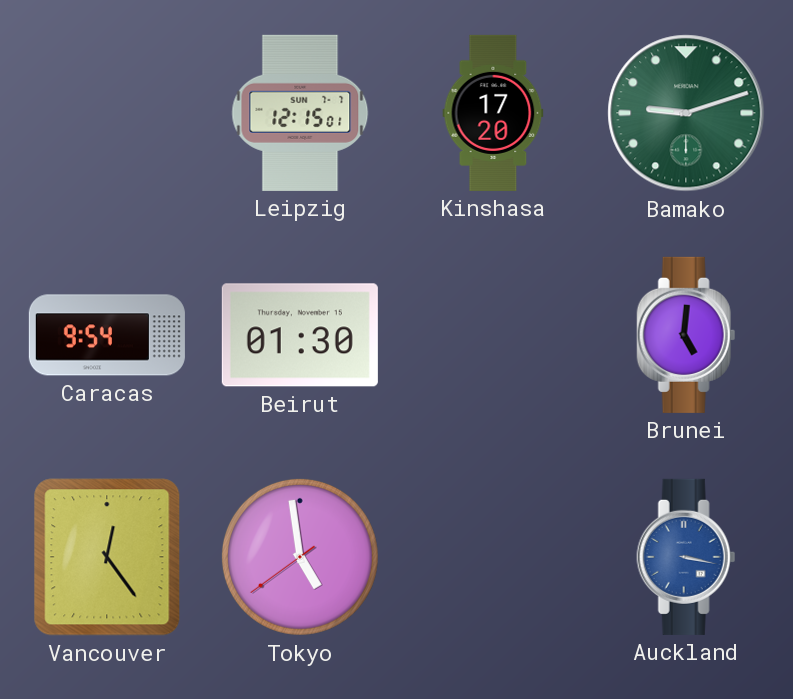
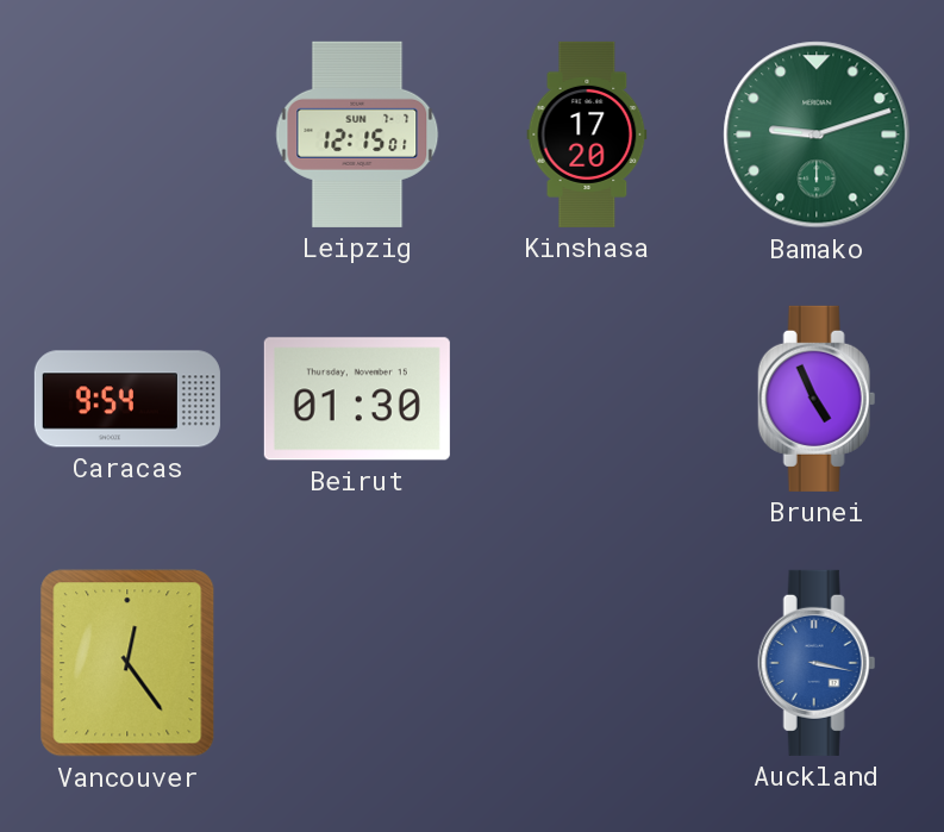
Brunei: 5:01 -> 4:56
Tokyo: 4:58 -> none
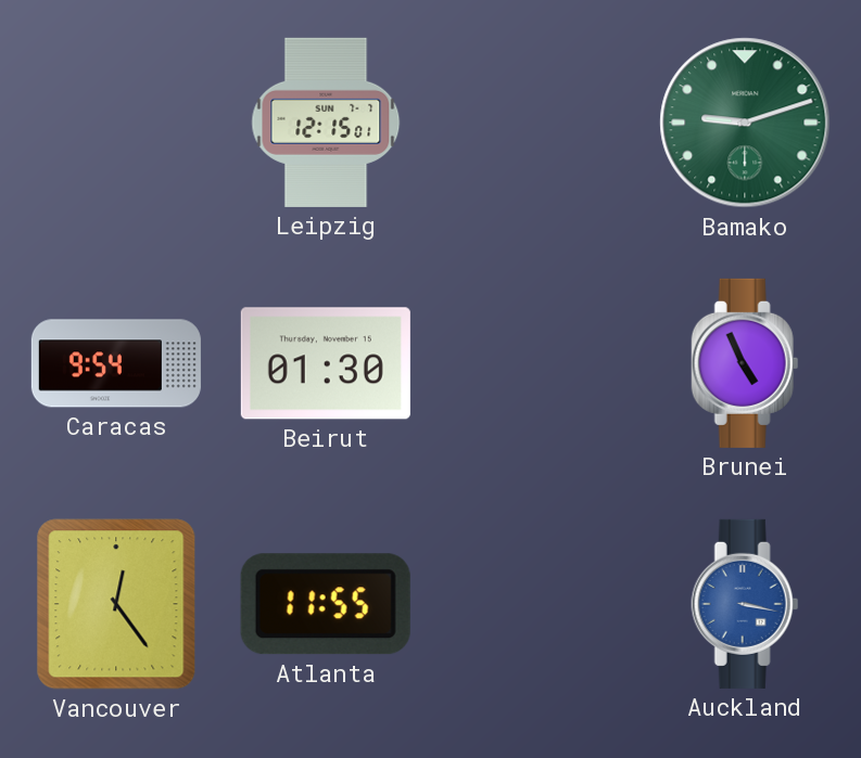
Kinshasa: 17:20 -> none
Atlanta: none -> 11:55
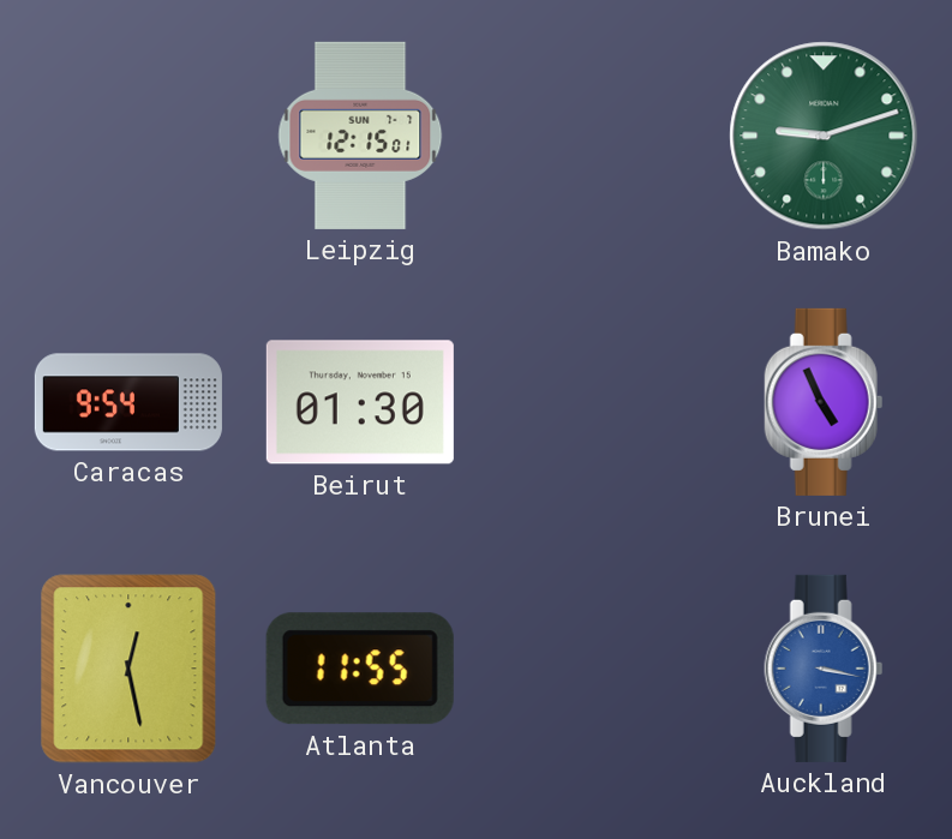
Vancouver: 12:24 -> 12:28
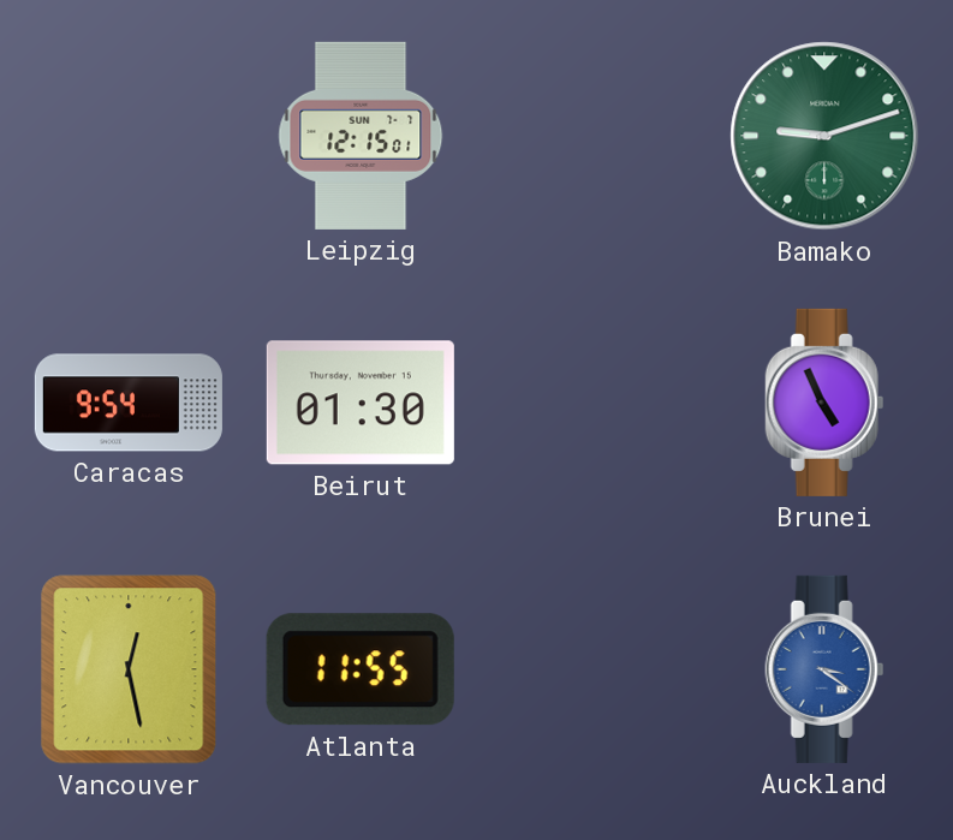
Auckland: 3:17 -> 3:21
